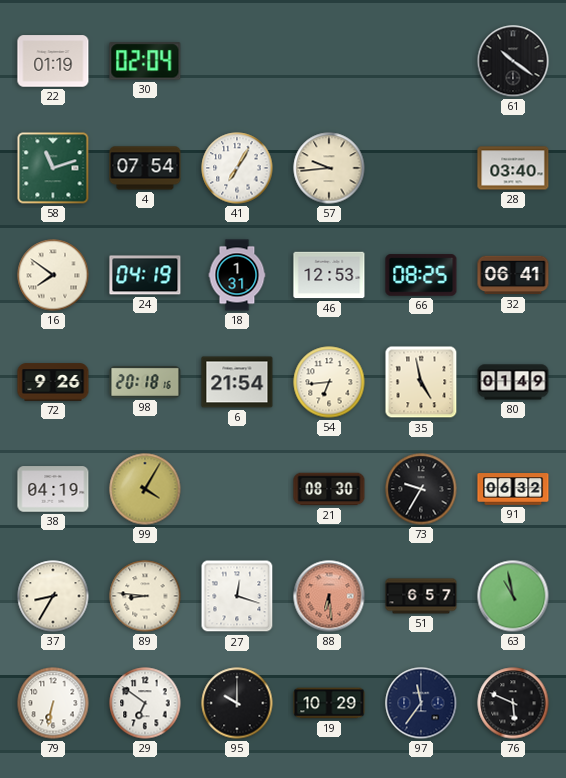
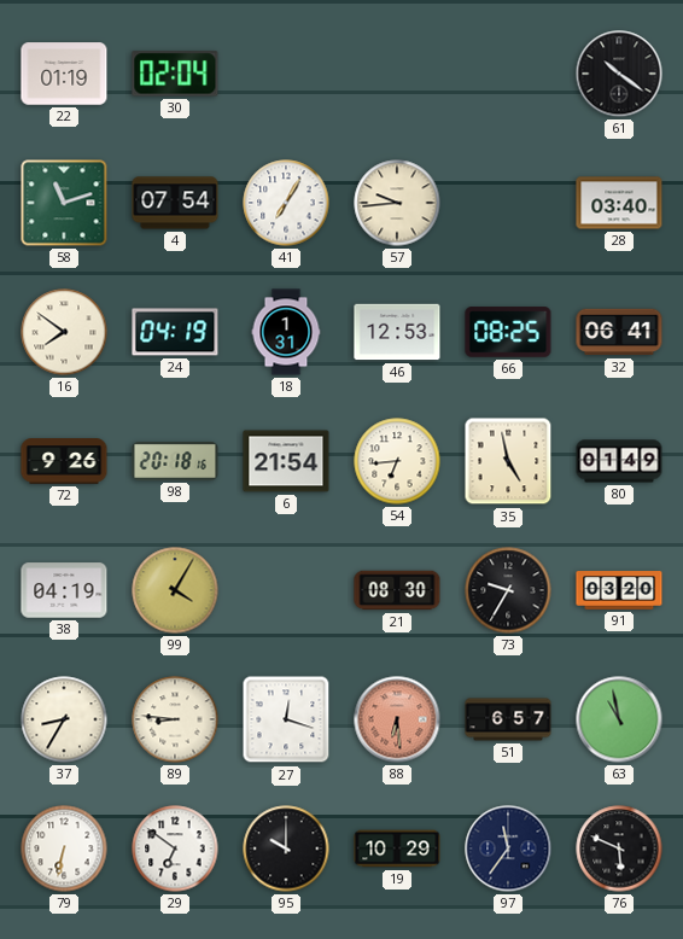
91: 06:32 -> 03:20
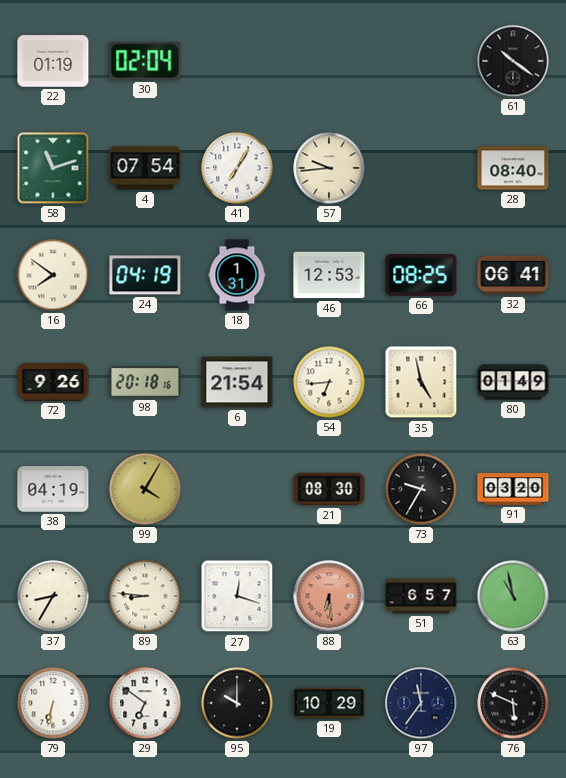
28: 03:40 -> 08:40
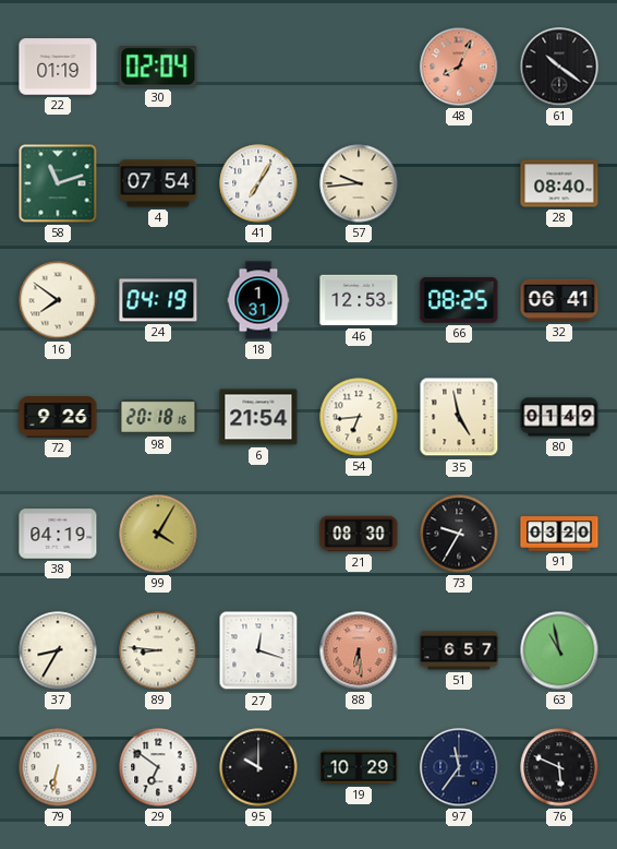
48: none -> 8:04
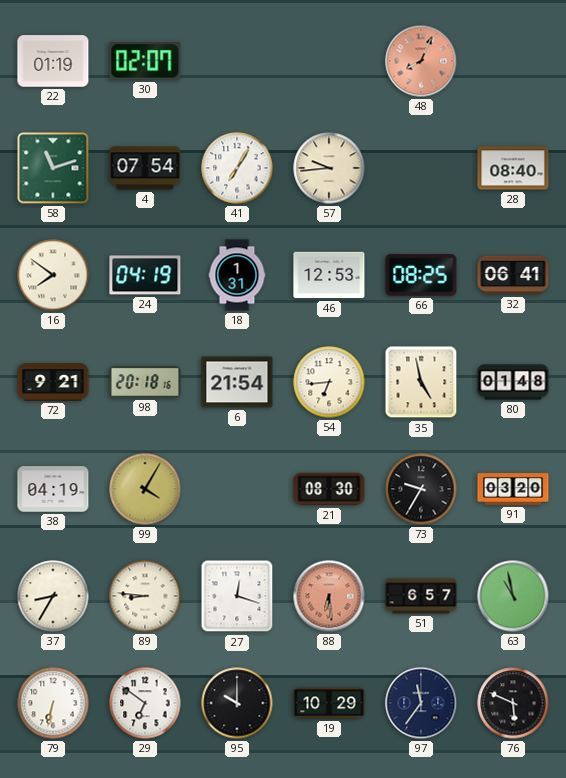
30: 02:04 -> 02:07
61: 10:21 -> none
72: 9:26 -> 9:21
80: 01:49 -> 01:48
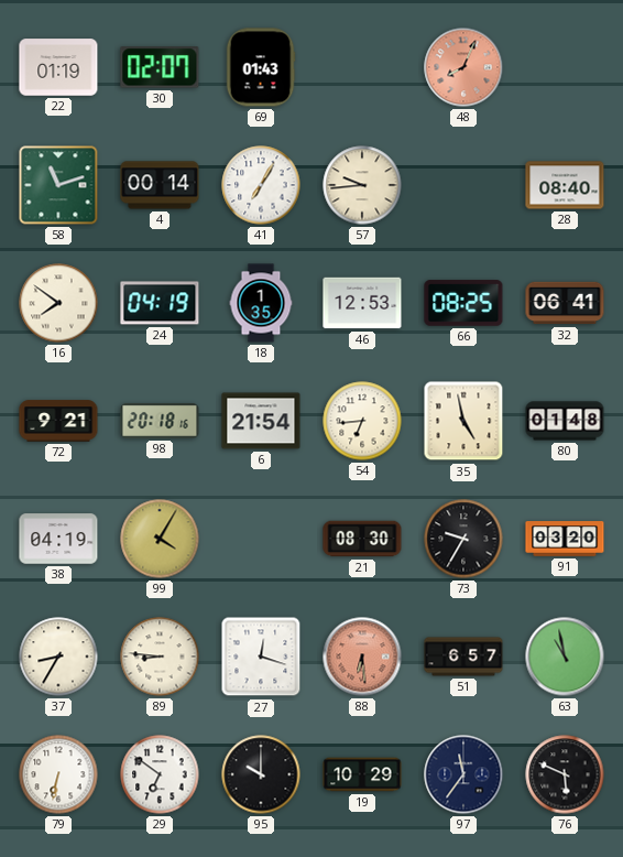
69: none -> 01:43
4: 07:54 -> 00:14
18: 1:31 -> 1:35
